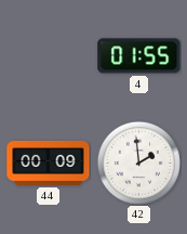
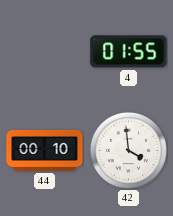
44: 00:09 -> 00:10
42: 1:59 -> 3:59
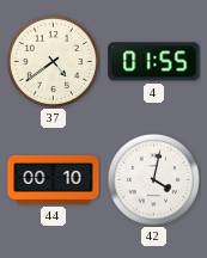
37: none -> 4:39
42: 3:59 -> 4:02
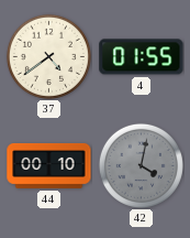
42 dial: white -> grey
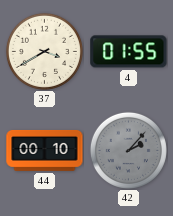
37: 4:39 -> 3:40
42: 4:02 -> 2:07
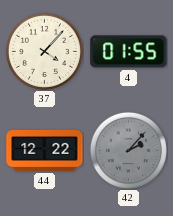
37: 3:40 -> 4:07
44: 00:10 -> 12:22
